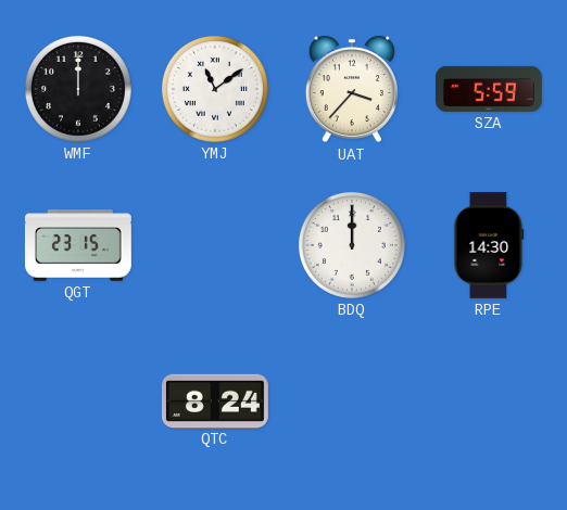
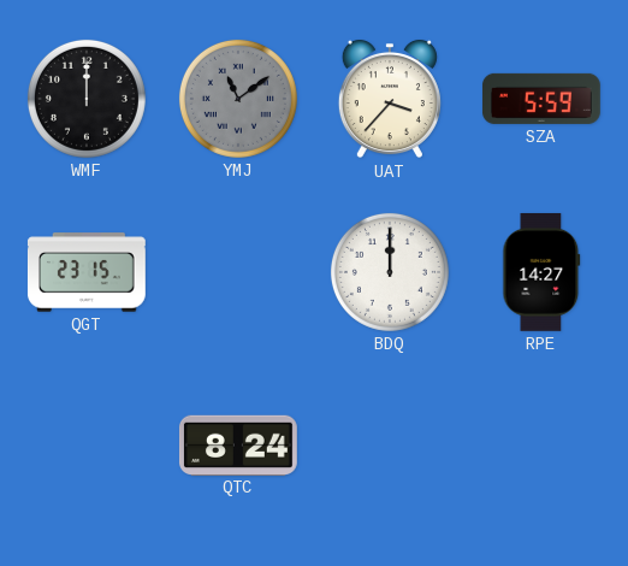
YMJ dial: white -> grey
RPE: 14:30 -> 14:27
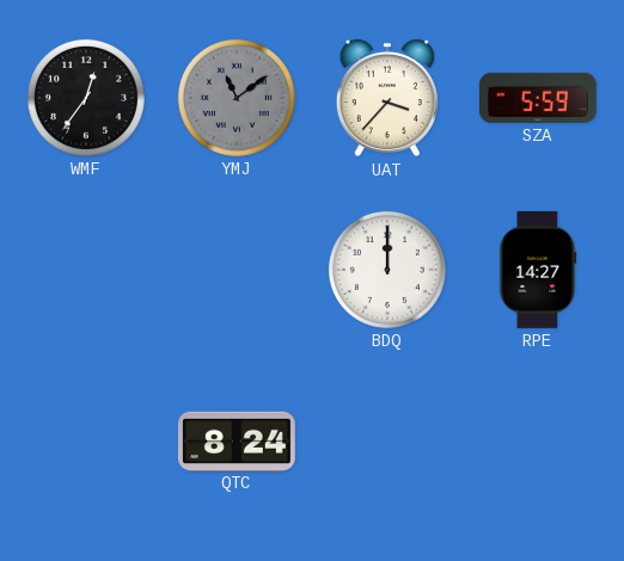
WMF: 12:00 -> 12:36
QGT: 23:15 -> none
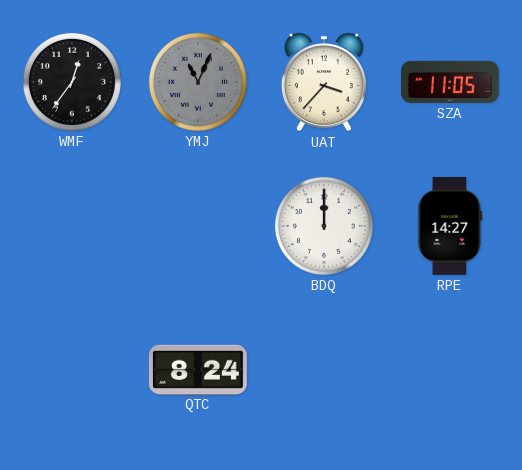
YMJ: 11:09 -> 11:04
SZA: 5:59 -> 11:05
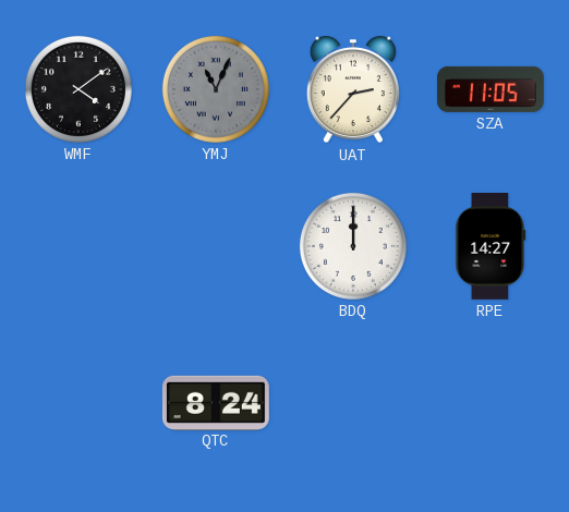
WMF: 12:36 -> 4:09
UAT: 3:37 -> 2:37
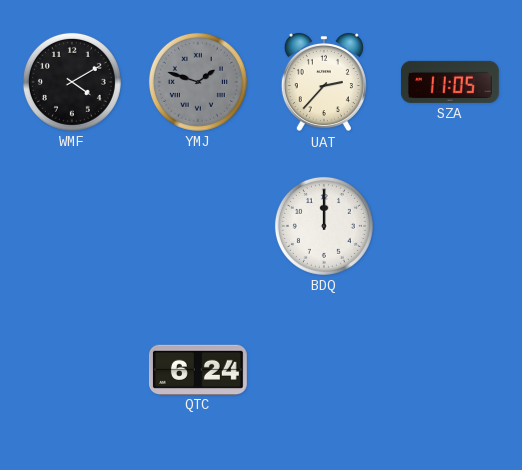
WMF: 4:09 -> 4:10
YMJ: 11:04 -> 1:48
RPE: 14:27 -> none
QTC: 8:24 -> 6:24
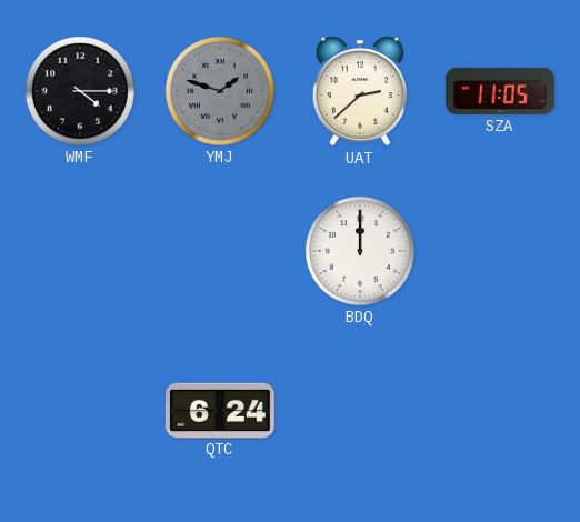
WMF: 4:10 -> 4:15
UAT: 2:37 -> 2:38
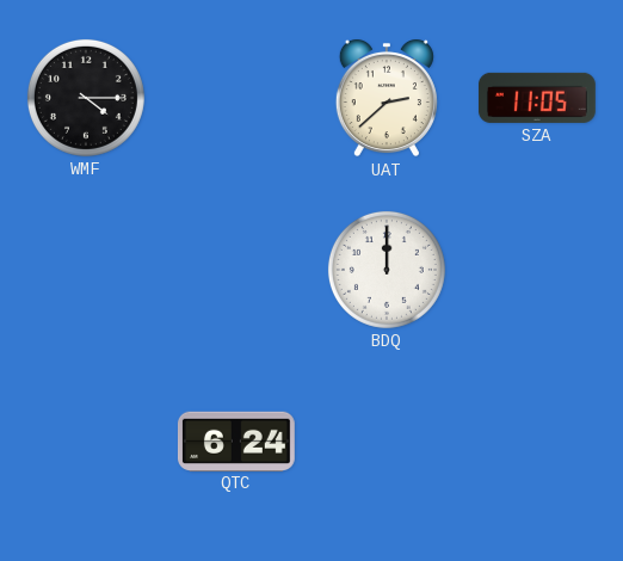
YMJ: 1:48 -> none
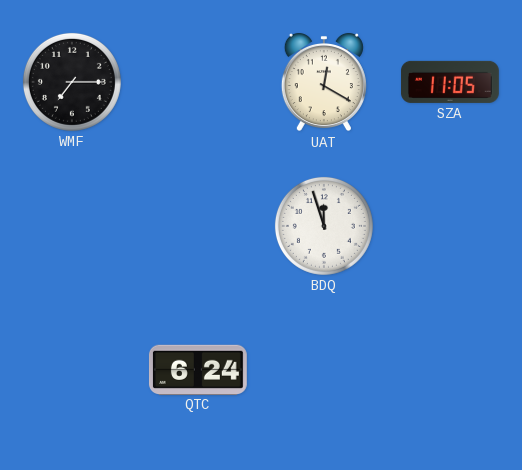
WMF: 4:15 -> 7:15
UAT: 2:38 -> 12:20
BDQ: 12:00 -> 11:57
